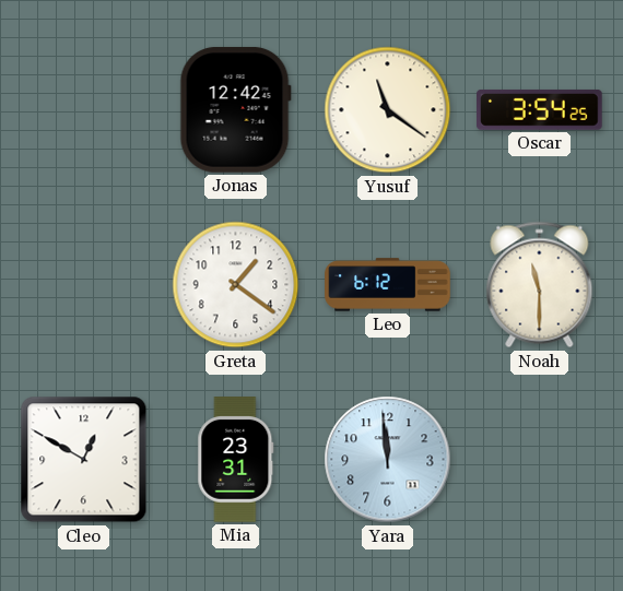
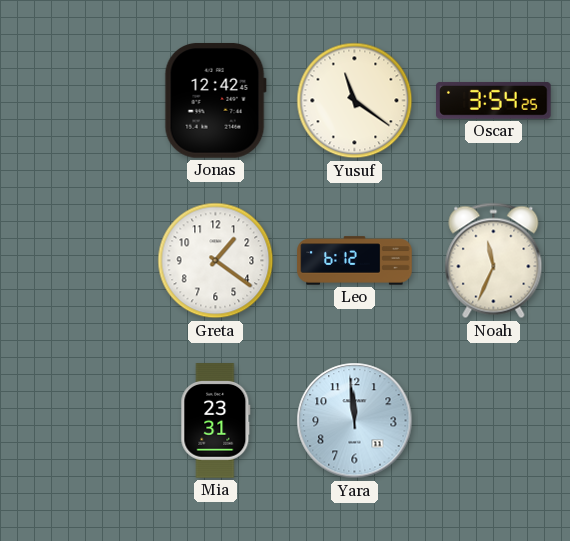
Noah: 11:30 -> 11:34
Cleo: 12:50 -> none
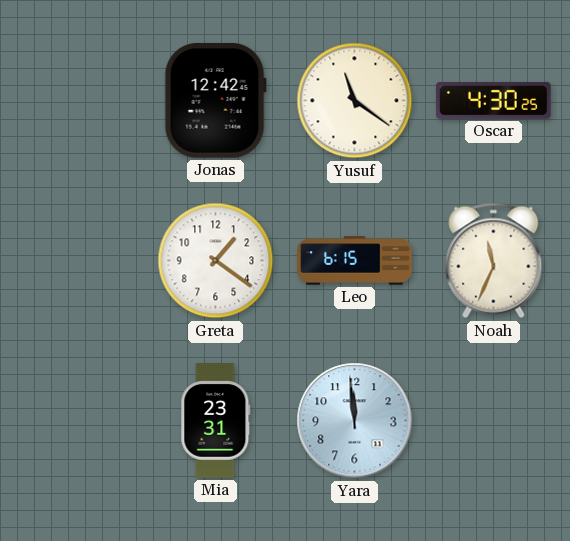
Oscar: 3:54 -> 4:30
Leo: 6:12 -> 6:15
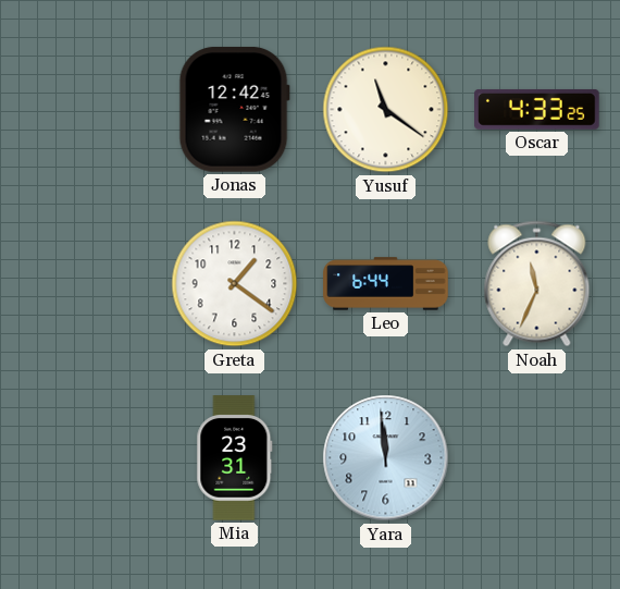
Oscar: 4:30 -> 4:33
Leo: 6:15 -> 6:44
